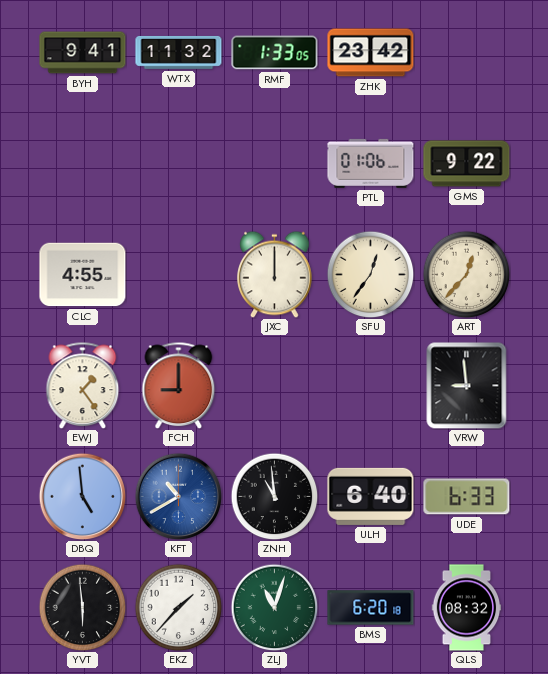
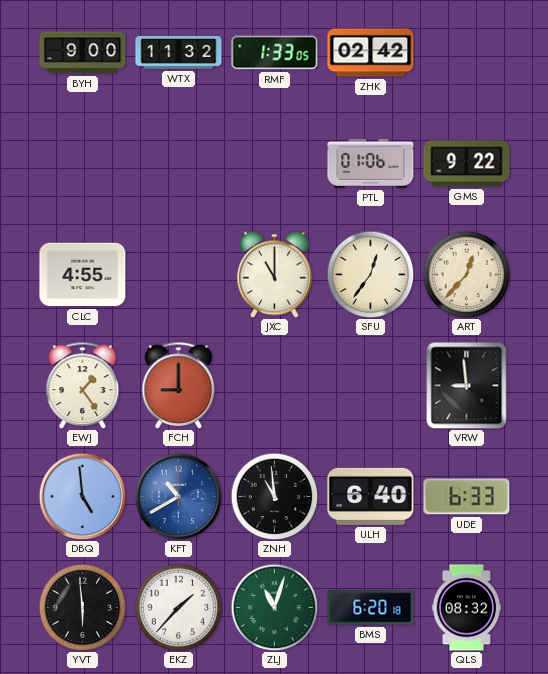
BYH: 9:41 -> 9:00
ZHK: 23:42 -> 02:42
JXC: 12:00 -> 11:00
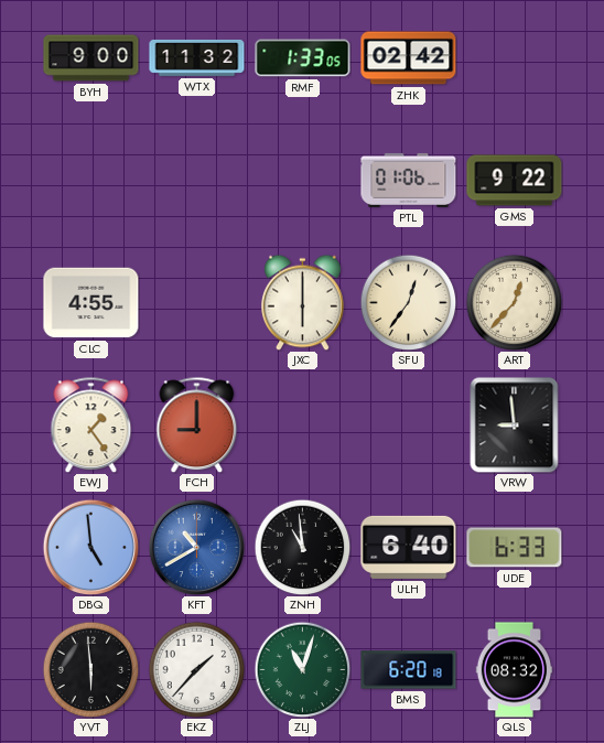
JXC: 11:00 -> 6:00
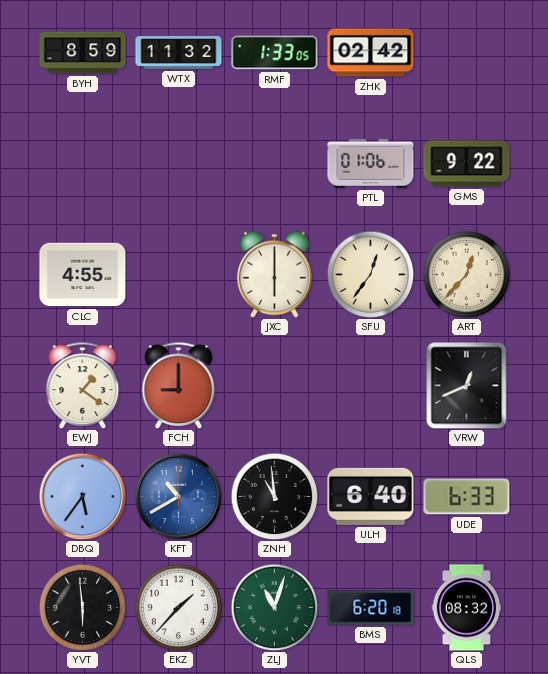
BYH: 9:00 -> 8:59
EWJ: 1:24 -> 1:21
VRW: 8:59 -> 12:41
DBQ: 4:59 -> 5:36
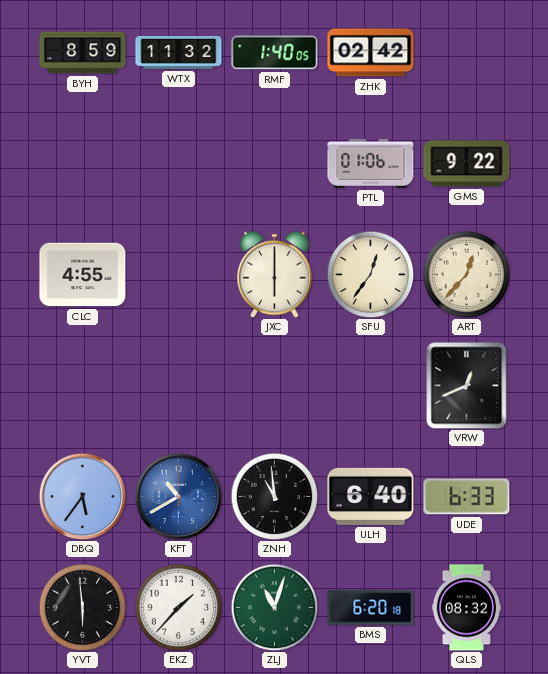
RMF: 1:33 -> 1:40
EWJ: 1:21 -> none
FCH: 9:00 -> none
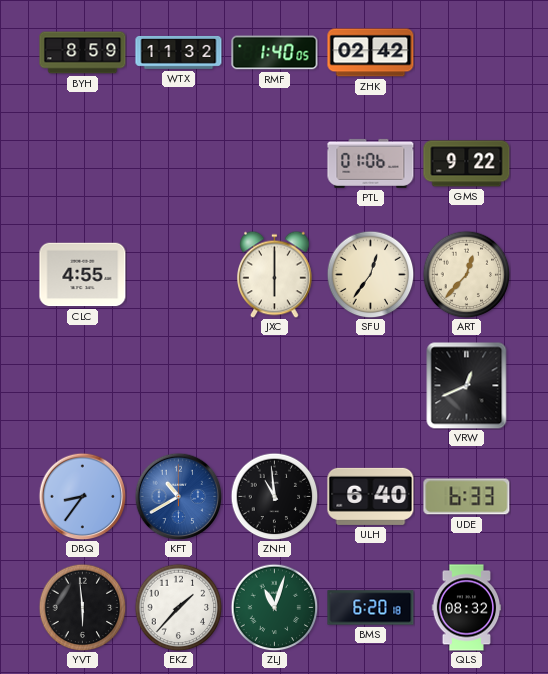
DBQ: 5:36 -> 8:36
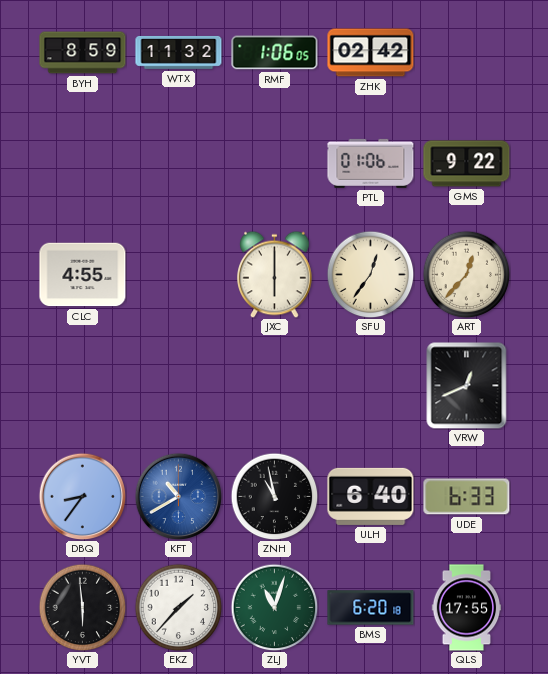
RMF: 1:40 -> 1:06
ZNH: 10:59 -> 10:58
QLS: 08:32 -> 17:55
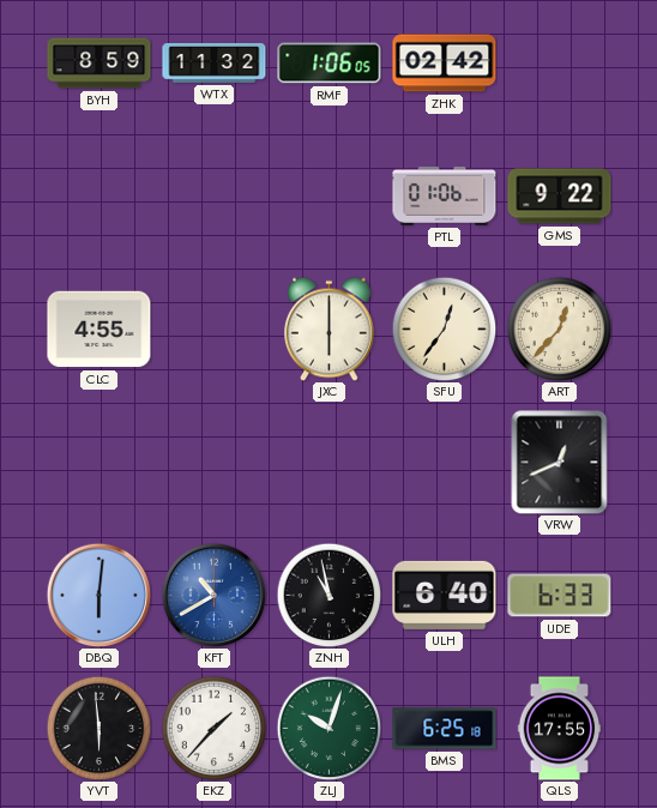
DBQ: 8:36 -> 6:01
ZLJ: 11:03 -> 10:03
BMS: 6:20 -> 6:25
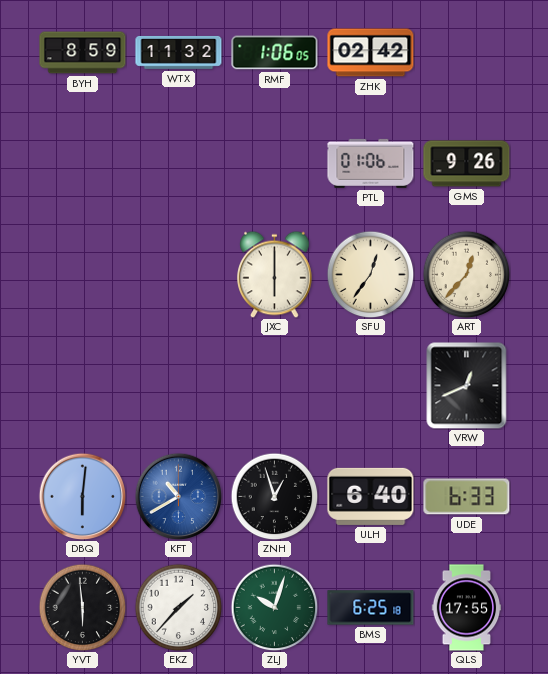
GMS: 9:22 -> 9:26
CLC: 4:55 -> none
ZNH: 10:58 -> 12:57
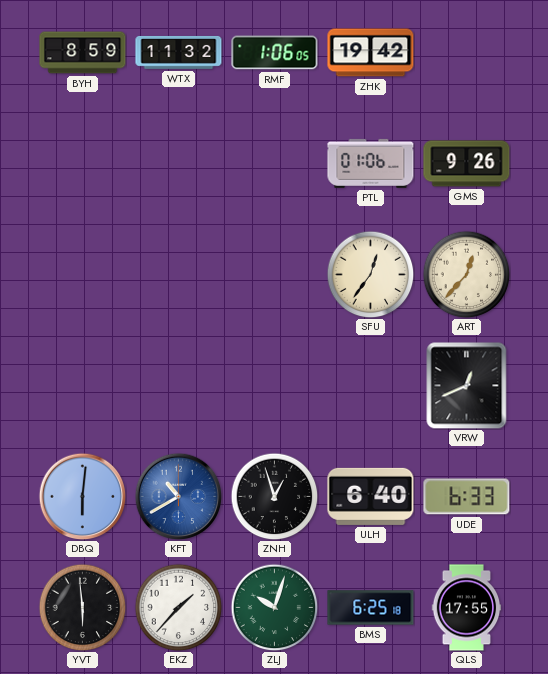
ZHK: 02:42 -> 19:42
JXC: 6:00 -> none
